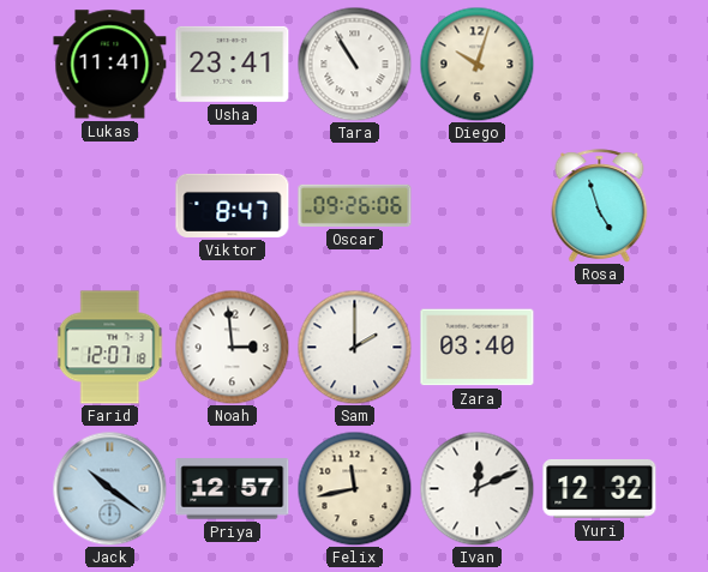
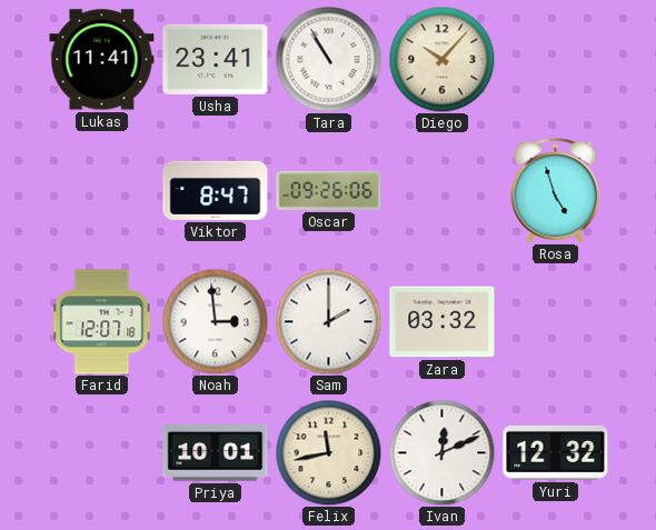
Diego: 10:03 -> 10:07
Zara: 03:40 -> 03:32
Jack: 10:21 -> none
Priya: 12:57 -> 10:01
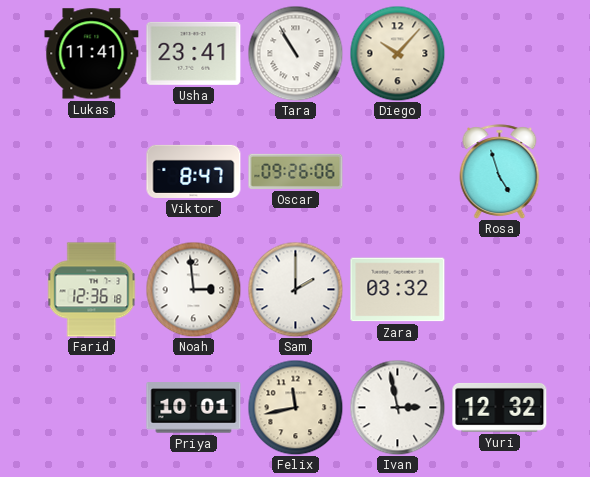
Farid: 12:07 -> 12:36
Ivan: 12:11 -> 2:58
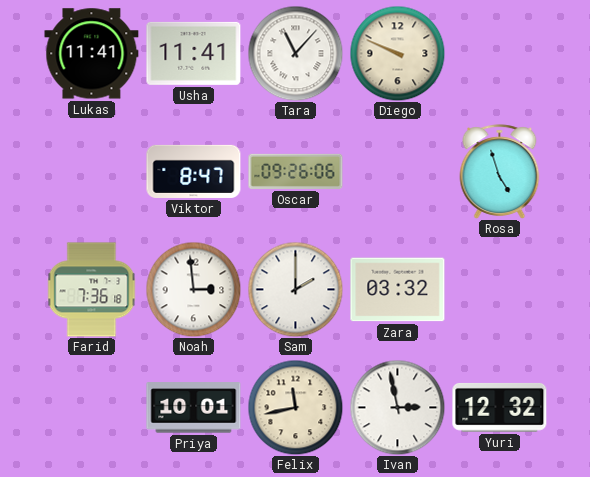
Usha: 23:41 -> 11:41
Tara: 10:55 -> 11:07
Diego: 10:07 -> 9:49
Farid: 12:36 -> 7:36
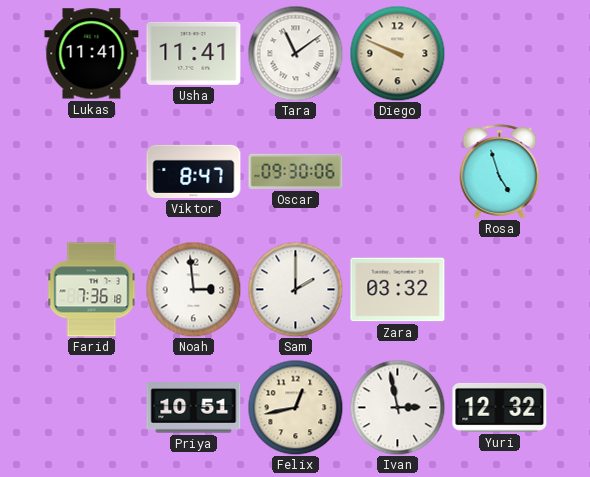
Tara: 11:07 -> 11:09
Oscar: 09:26 -> 09:30
Priya: 10:01 -> 10:51
Felix: 11:43 -> 12:43
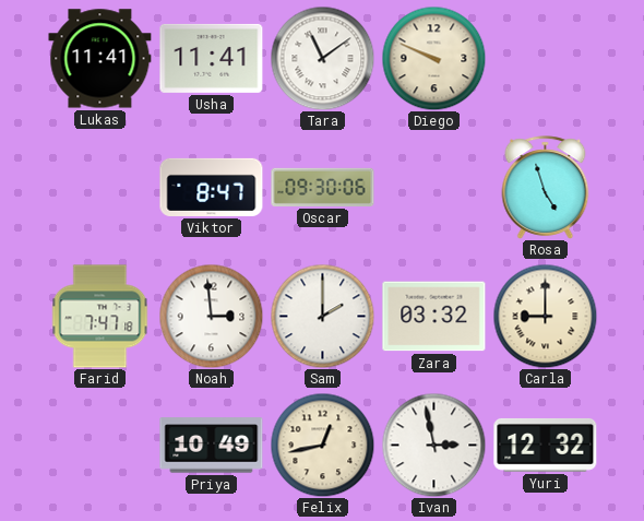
Farid: 7:36 -> 7:47
Carla: none -> 9:00
Priya: 10:51 -> 10:49
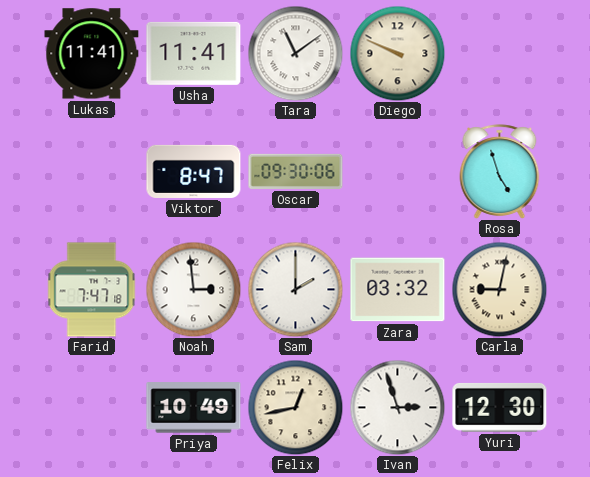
Carla: 9:00 -> 9:02
Ivan: 2:58 -> 2:57
Yuri: 12:32 -> 12:30
